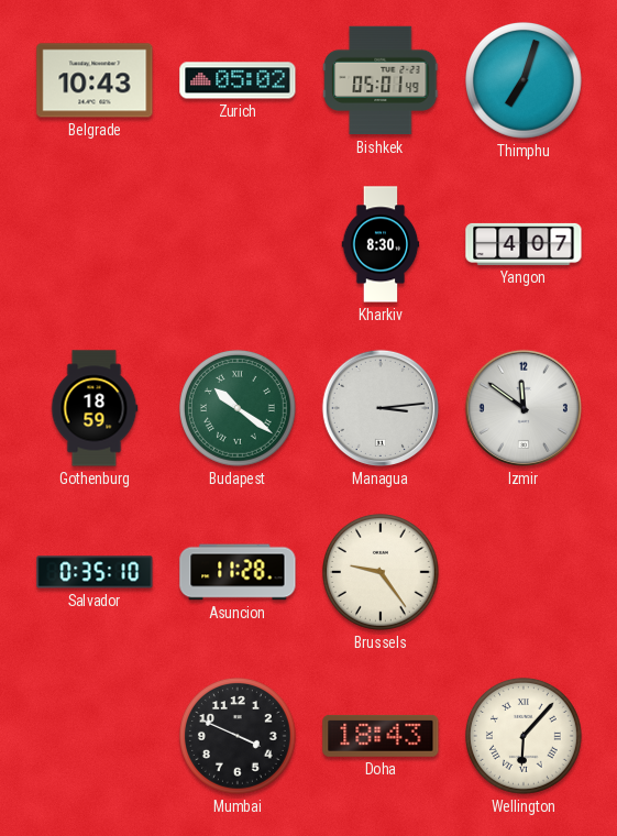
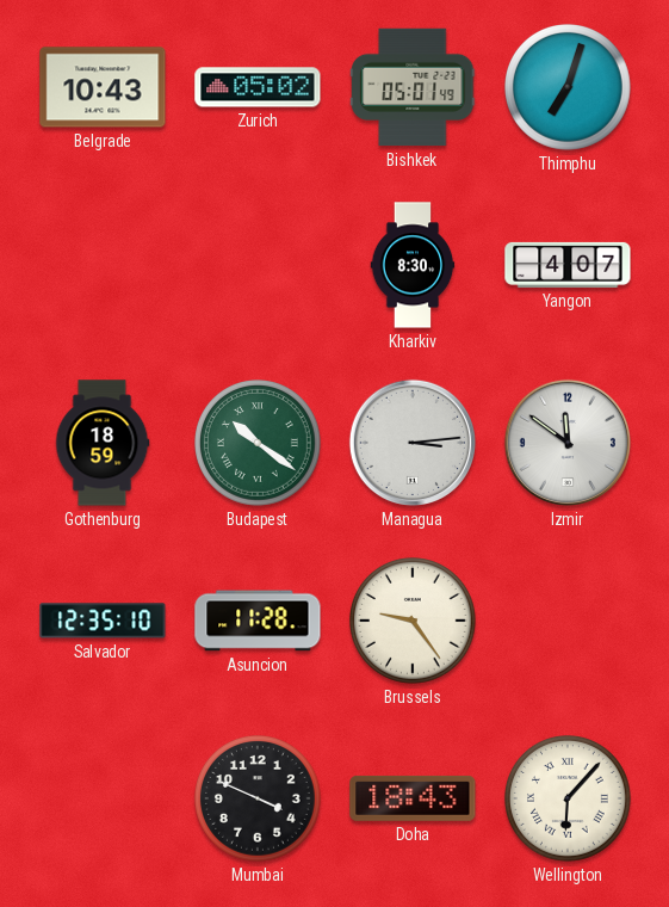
Salvador: 0:35 -> 12:35
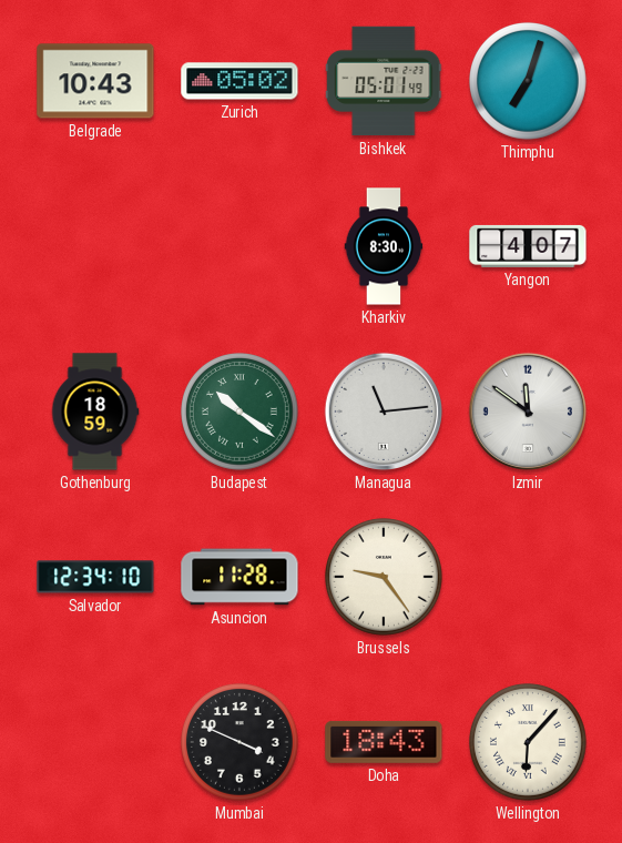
Managua: 3:14 -> 11:14
Salvador: 12:35 -> 12:34
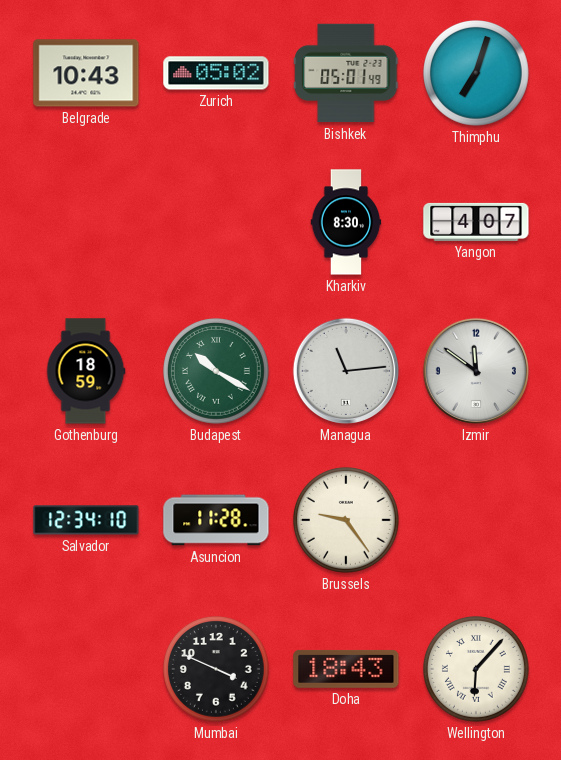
Budapest: 10:21 -> 10:20
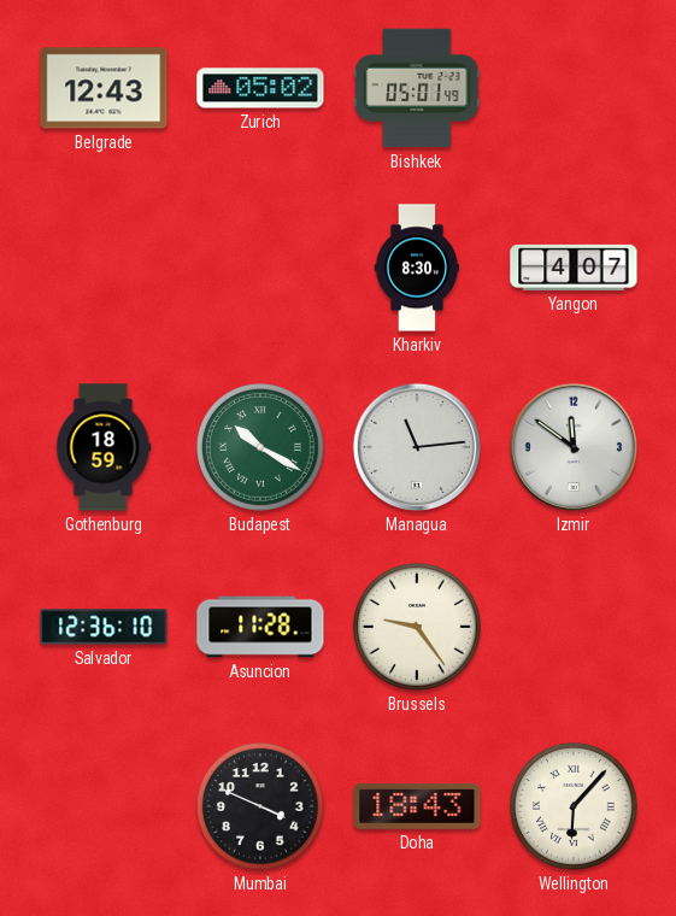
Belgrade: 10:43 -> 12:43
Thimphu: 7:03 -> none
Salvador: 12:34 -> 12:36
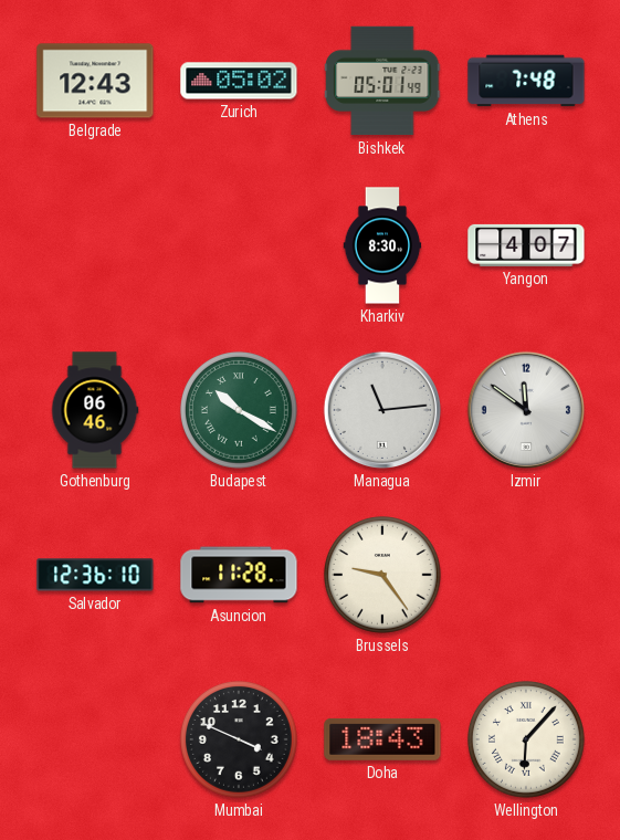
Athens: none -> 7:48
Gothenburg: 18:59 -> 06:46
